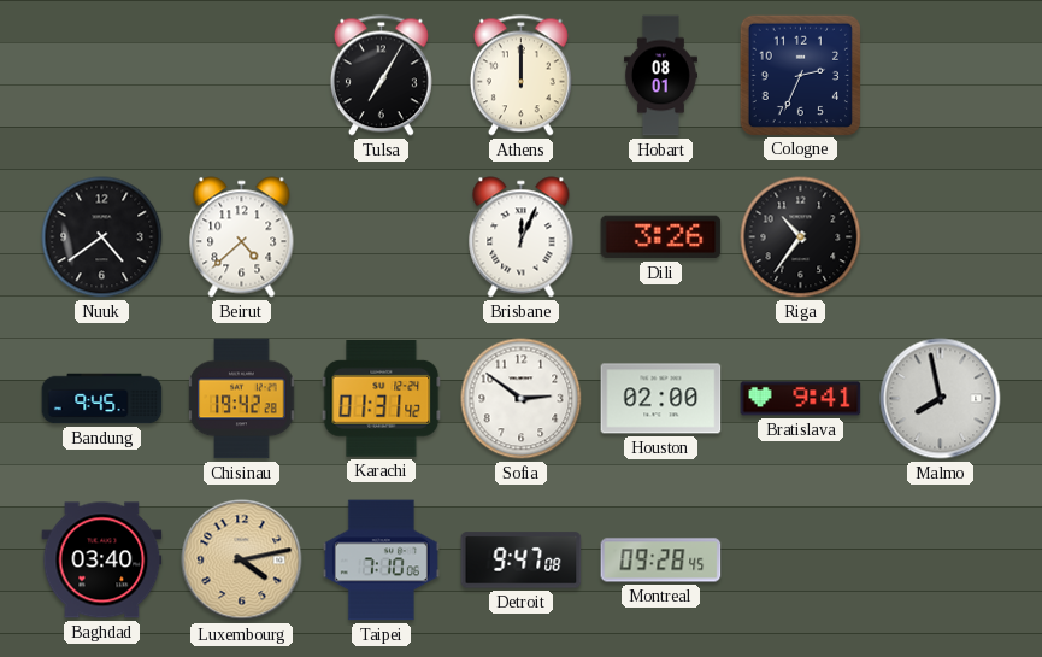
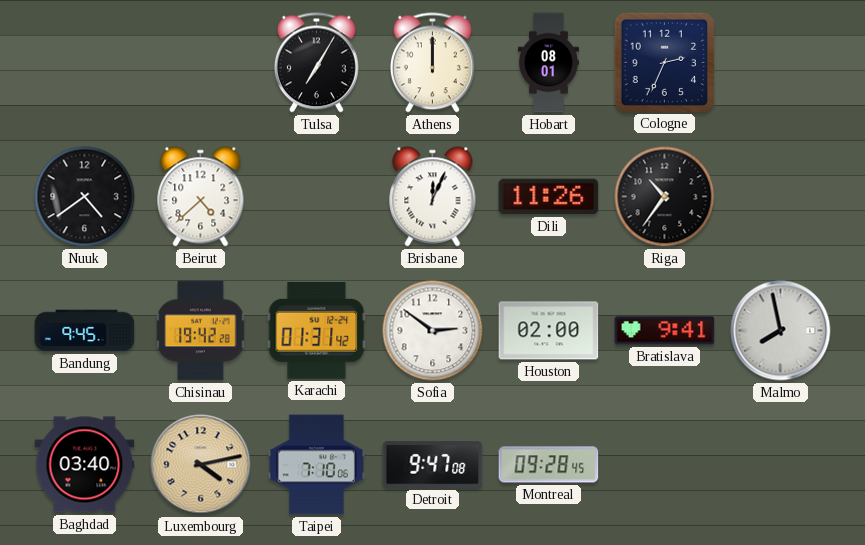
Dili: 3:26 -> 11:26
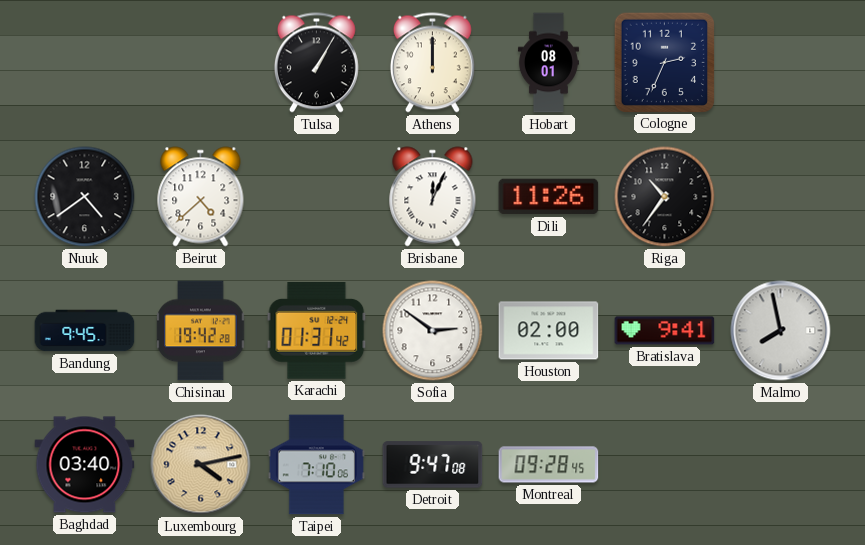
Tulsa: 7:05 -> 1:05
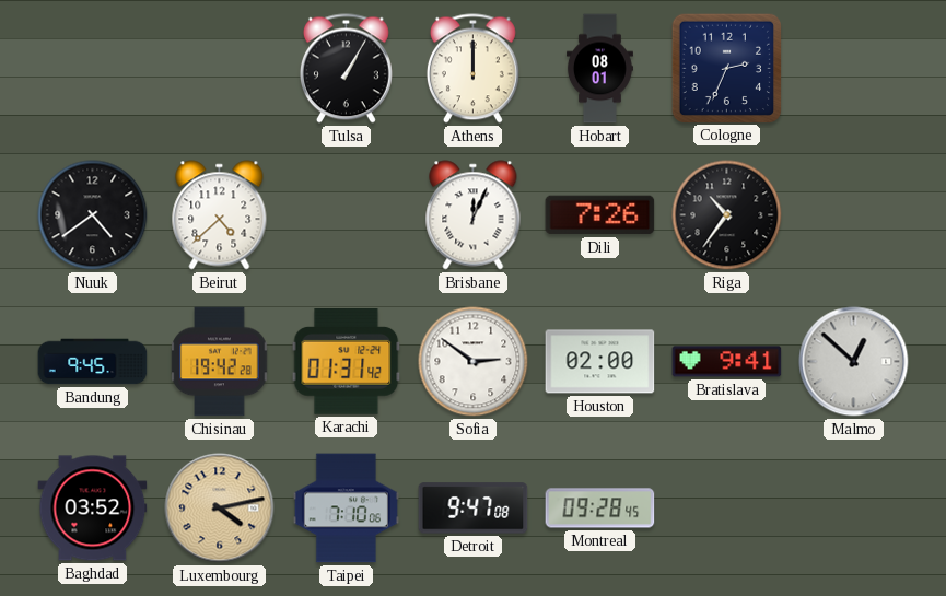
Dili: 11:26 -> 7:26
Malmo: 7:58 -> 12:52
Baghdad: 03:40 -> 03:52
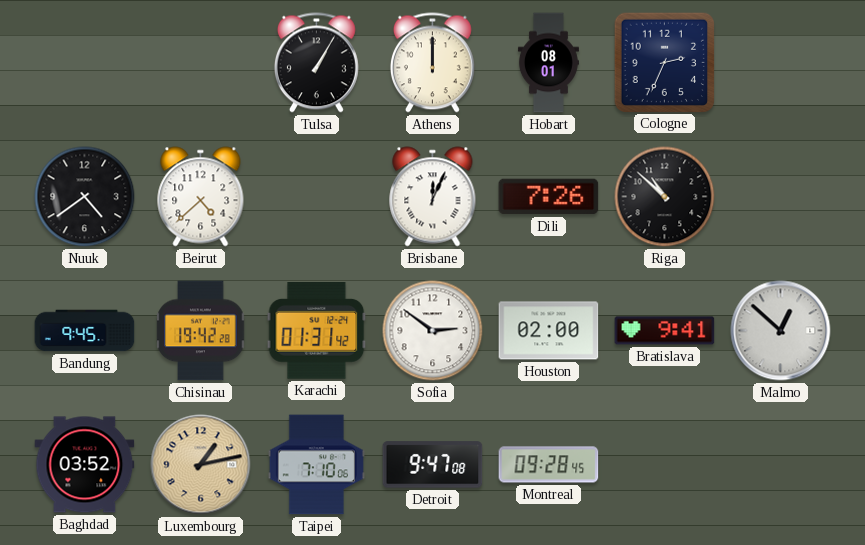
Riga: 10:36 -> 10:52
Luxembourg: 4:13 -> 1:13
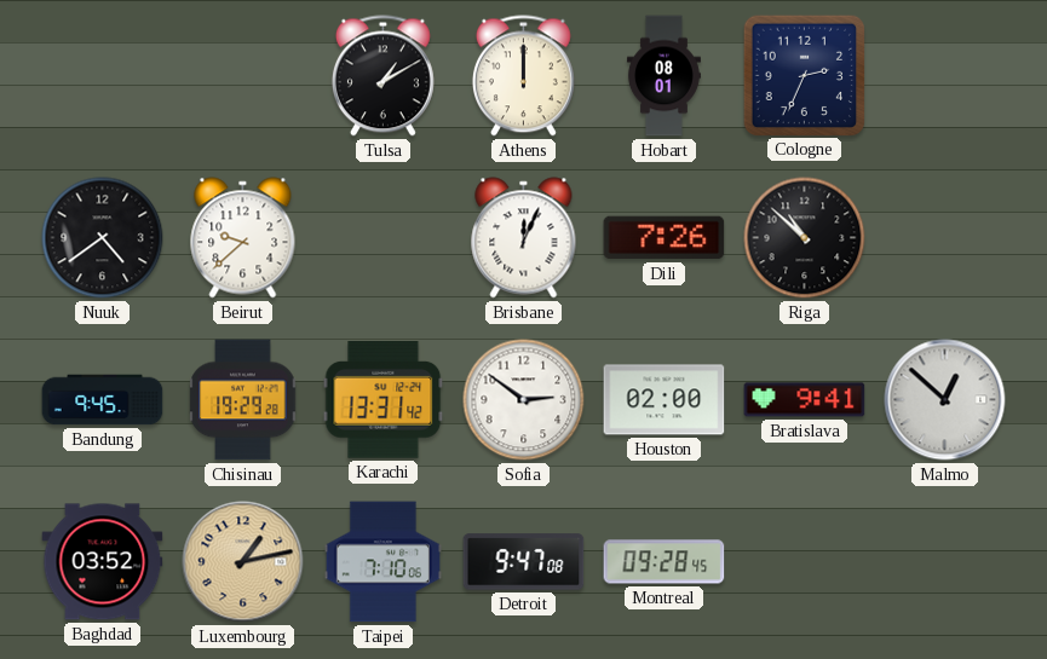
Tulsa: 1:05 -> 1:10
Beirut: 4:38 -> 9:38
Chisinau: 19:42 -> 19:29
Karachi: 01:31 -> 13:31
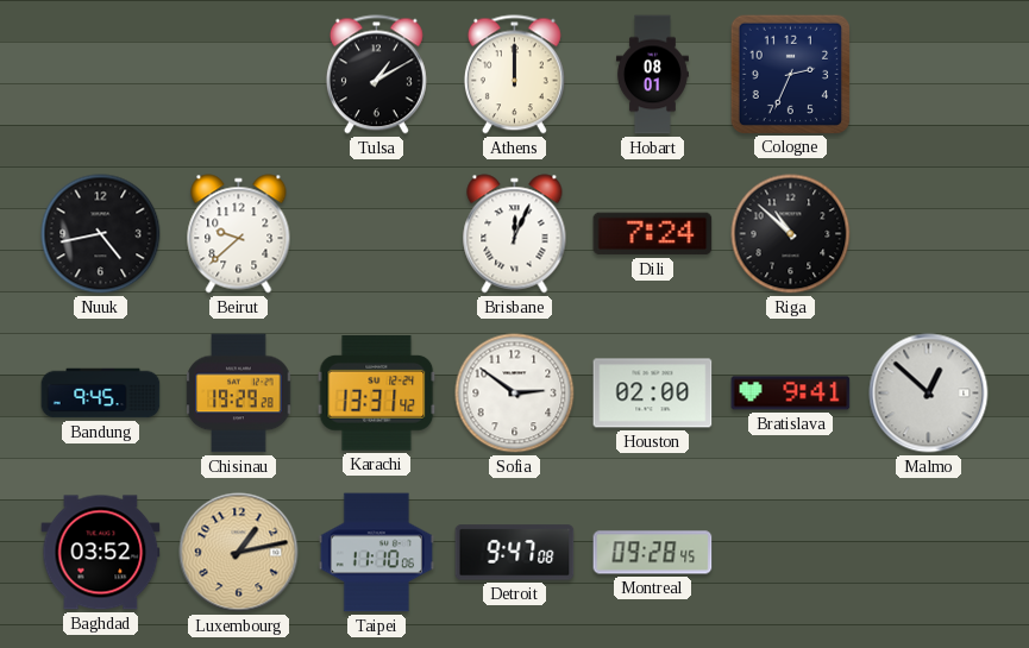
Nuuk: 4:39 -> 4:43
Dili: 7:26 -> 7:24
Taipei: 7:10 -> 11:10
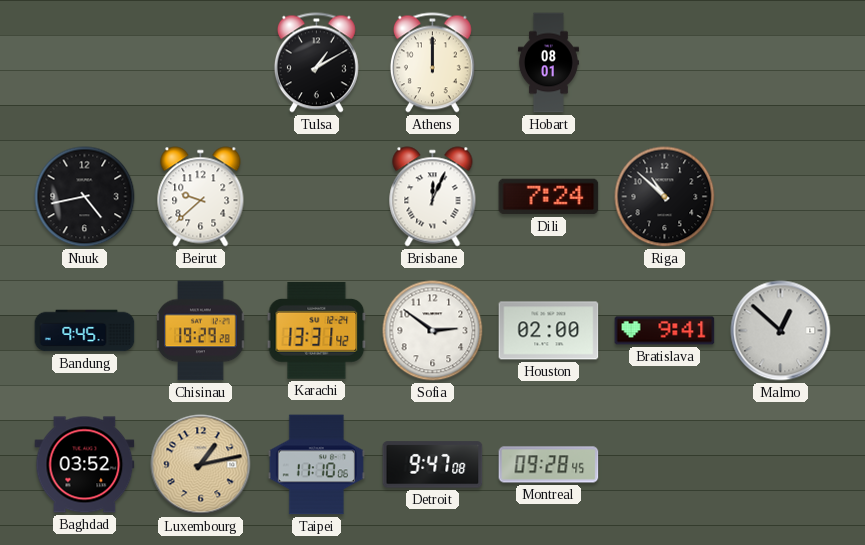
Cologne: 2:34 -> none
